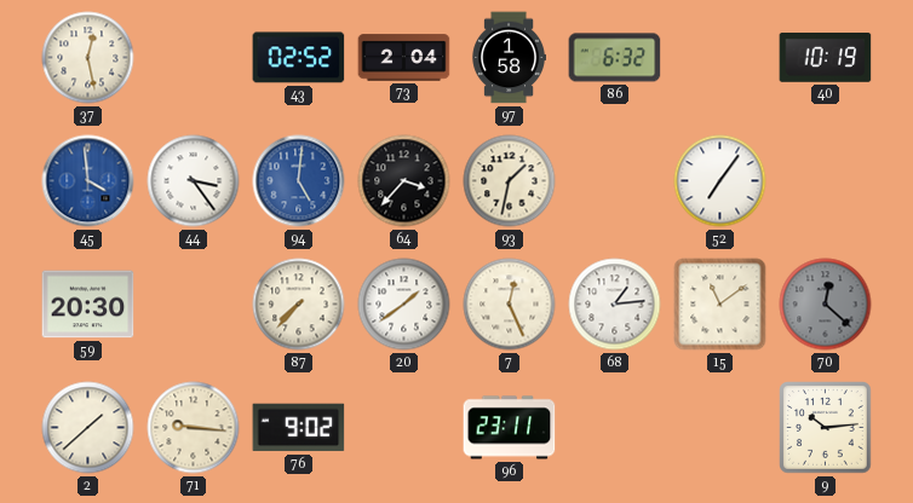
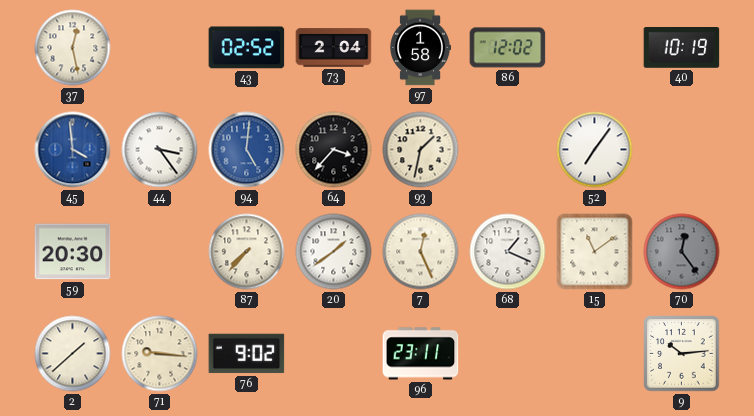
86: 6:32 -> 12:02
68: 1:14 -> 1:19
70: 12:22 -> 12:24
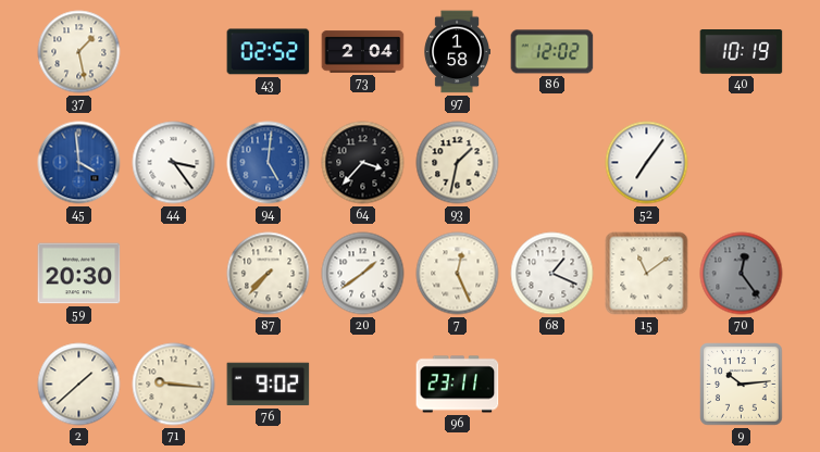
37: 12:28 -> 1:28
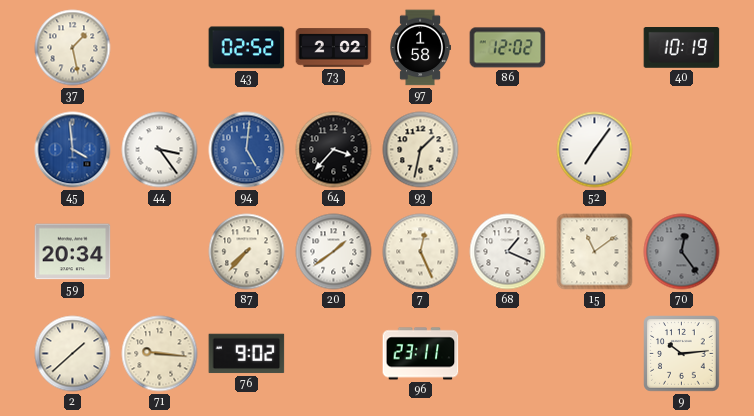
73: 2:04 -> 2:02
59: 20:30 -> 20:34
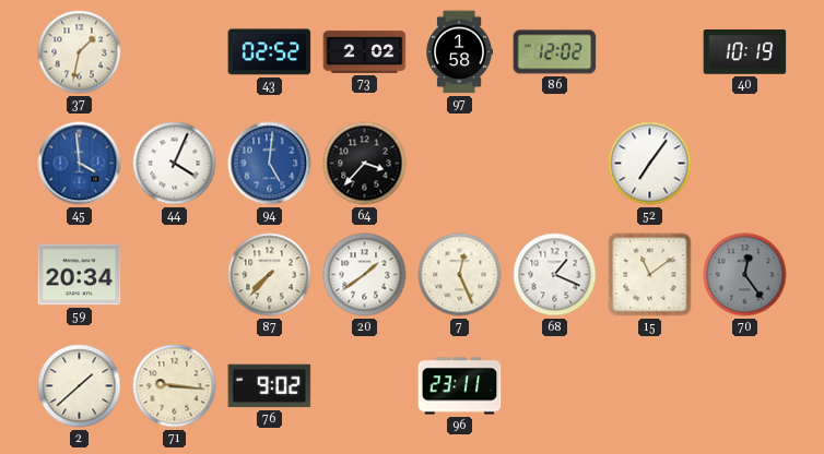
37: 1:28 -> 1:32
44: 3:24 -> 4:04
93: 1:32 -> none
9: 10:14 -> none
